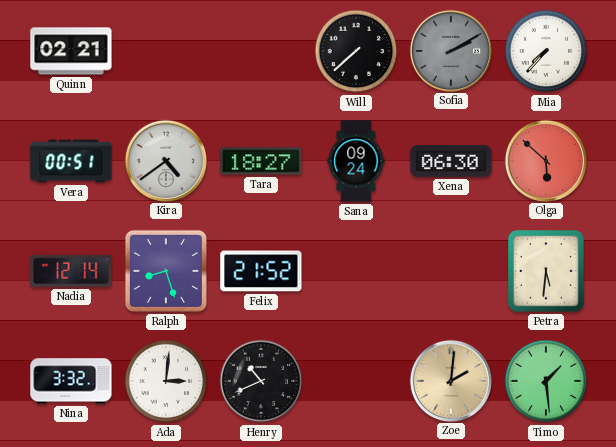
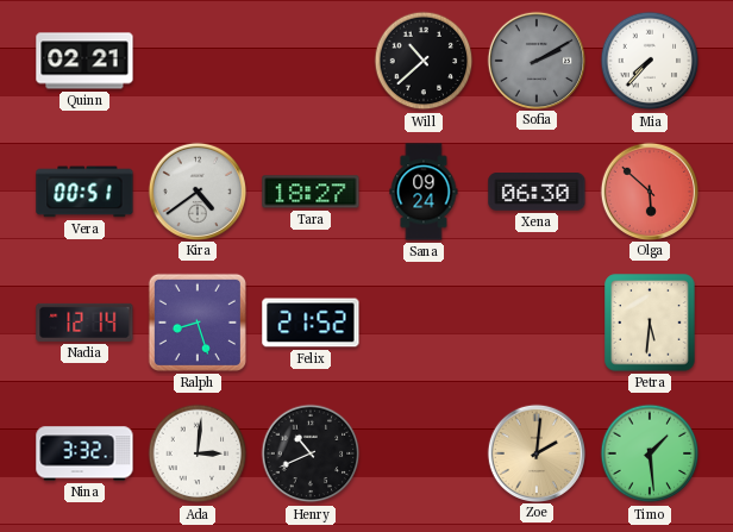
Will: 7:38 -> 10:38
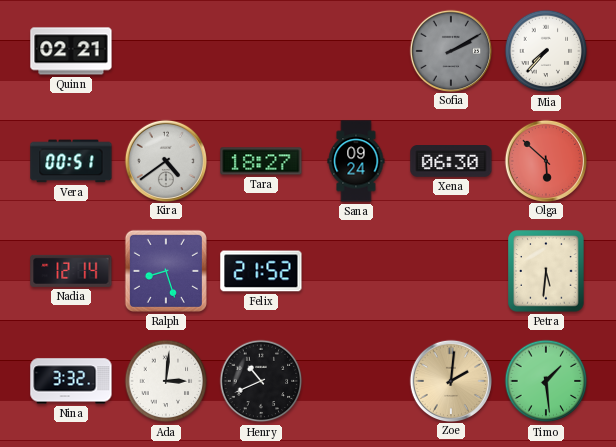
Will: 10:38 -> none
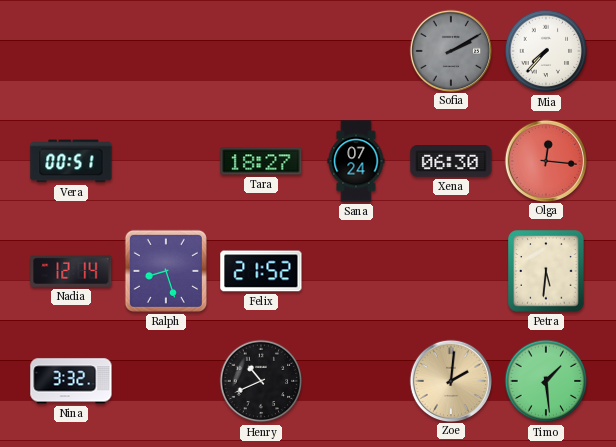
Quinn: 02:21 -> none
Kira: 4:39 -> none
Sana: 09:24 -> 07:24
Olga: 5:52 -> 12:16
Ada: 3:01 -> none
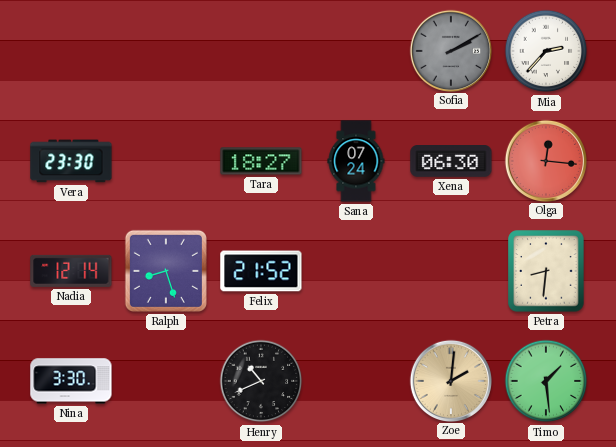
Mia: 7:37 -> 2:37
Vera: 00:51 -> 23:30
Petra: 5:31 -> 8:31
Nina: 3:32 -> 3:30
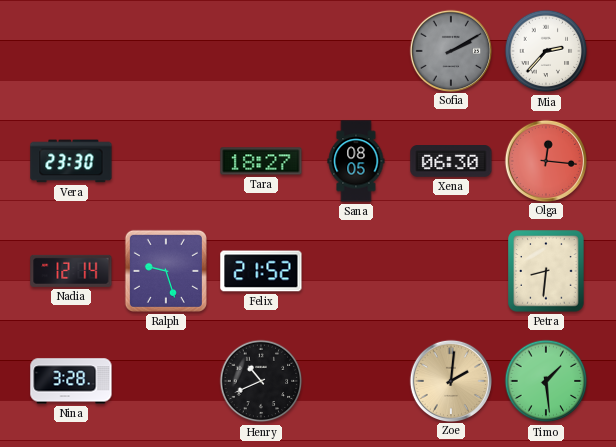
Sana: 07:24 -> 08:05
Ralph: 8:27 -> 9:27
Nina: 3:30 -> 3:28
